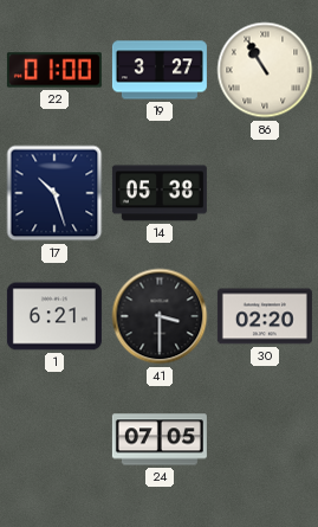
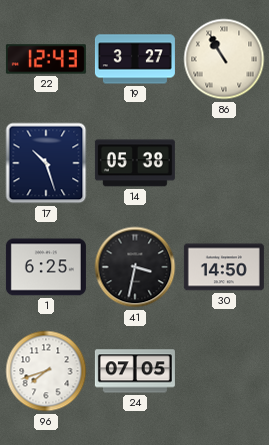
22: 01:00 -> 12:43
1: 6:21 -> 6:25
41: 3:30 -> 3:32
30: 02:20 -> 14:50
96: none -> 7:42
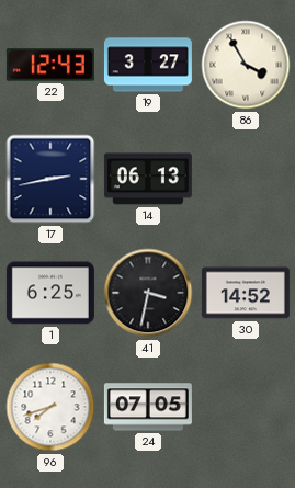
86: 10:55 -> 3:55
17: 10:27 -> 2:43
14: 05:38 -> 06:13
30: 14:50 -> 14:52
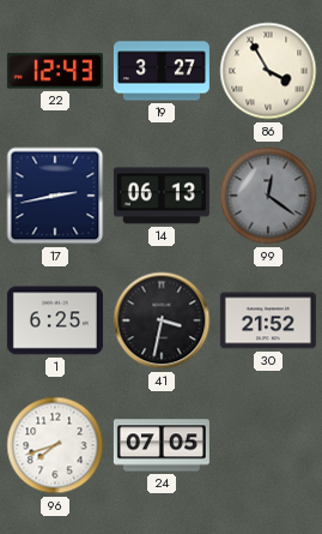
99: none -> 12:21
30: 14:52 -> 21:52
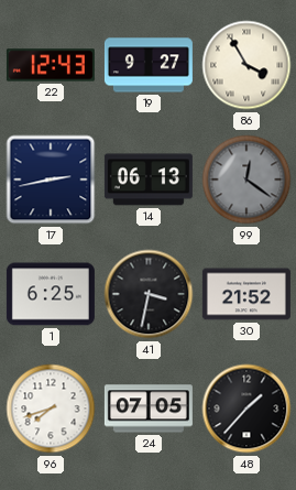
19: 3:27 -> 9:27
48: none -> 1:37
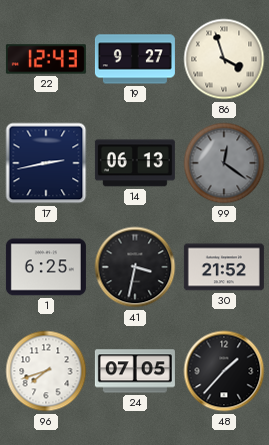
86: 3:55 -> 3:57
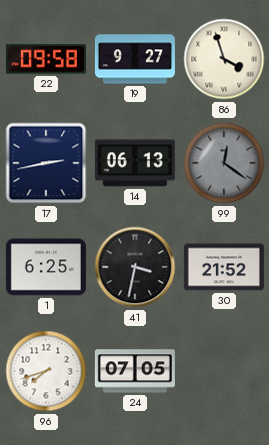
22: 12:43 -> 09:58
48: 1:37 -> none
